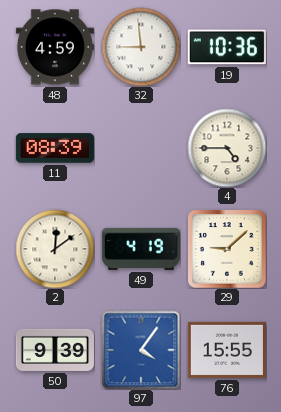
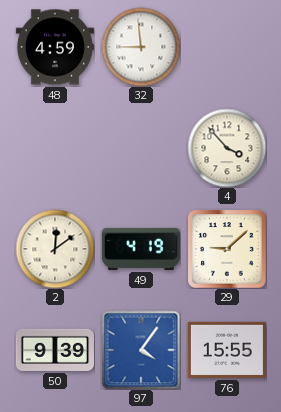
19: 10:36 -> none
11: 08:39 -> none
4: 4:45 -> 3:53
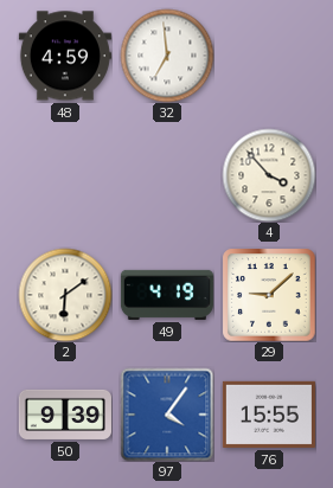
32: 8:59 -> 6:59
2: 12:09 -> 6:09
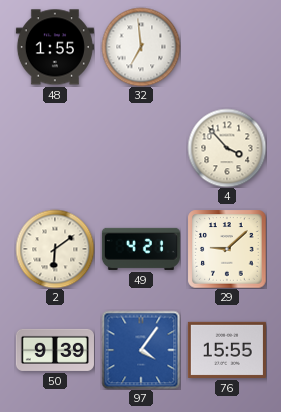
48: 4:59 -> 1:55
49: 4:19 -> 4:21
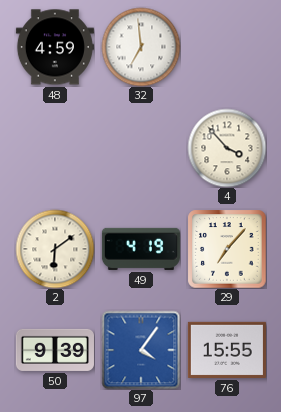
48: 1:55 -> 4:59
49: 4:21 -> 4:19
29: 9:08 -> 7:07
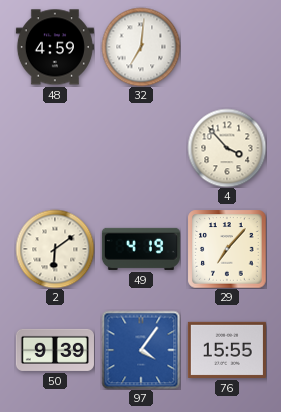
32: 6:59 -> 7:01
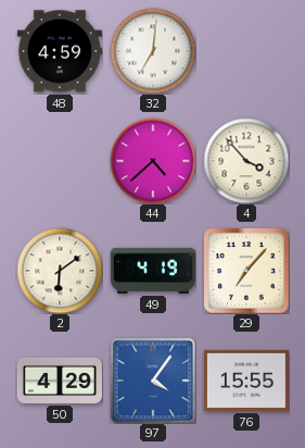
44: none -> 4:38
50: 9:39 -> 4:29
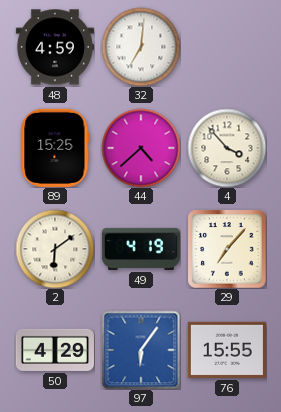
89: none -> 15:25
97: 4:06 -> 6:06
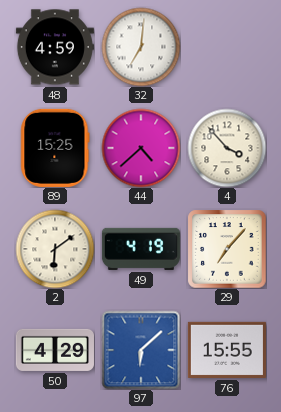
97: 6:06 -> 6:08
